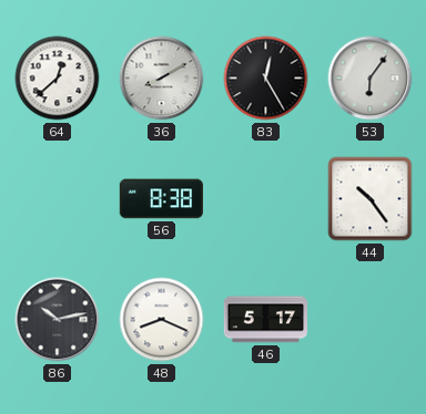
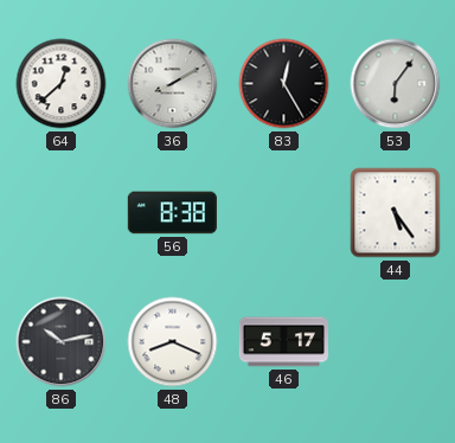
44: 10:24 -> 5:24
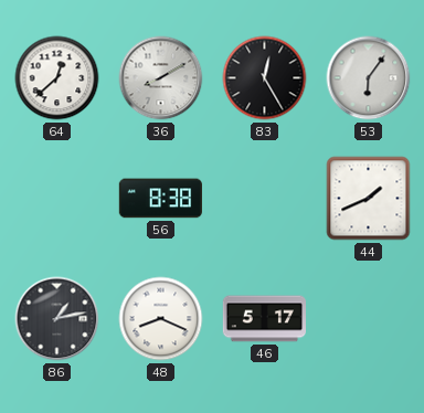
44: 5:24 -> 1:41
86: 10:13 -> 1:13
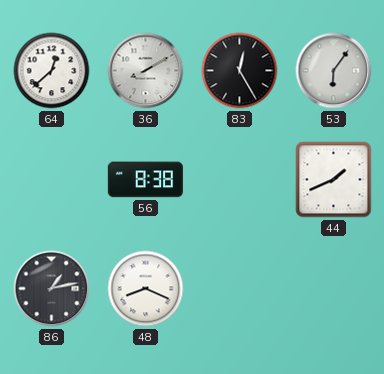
46: 5:17 -> none
